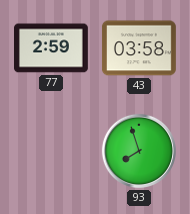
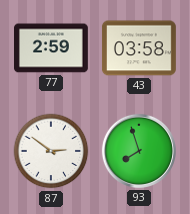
87: none -> 2:51
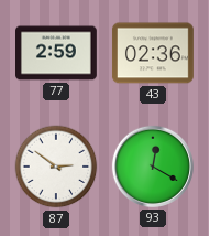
43: 03:58 -> 02:36
93: 7:57 -> 12:20
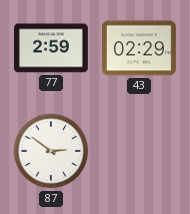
43: 02:36 -> 02:29
93: 12:20 -> none
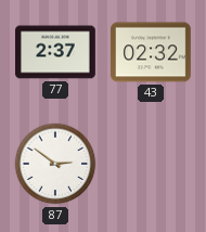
77: 2:59 -> 2:37
43: 02:29 -> 02:32
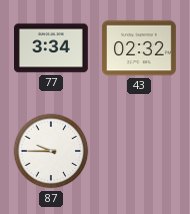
77: 2:37 -> 3:34
87: 2:51 -> 9:45
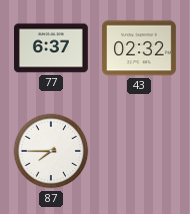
77: 3:34 -> 6:37
87: 9:45 -> 7:45
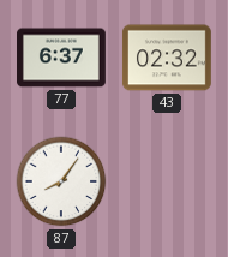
87: 7:45 -> 8:06
